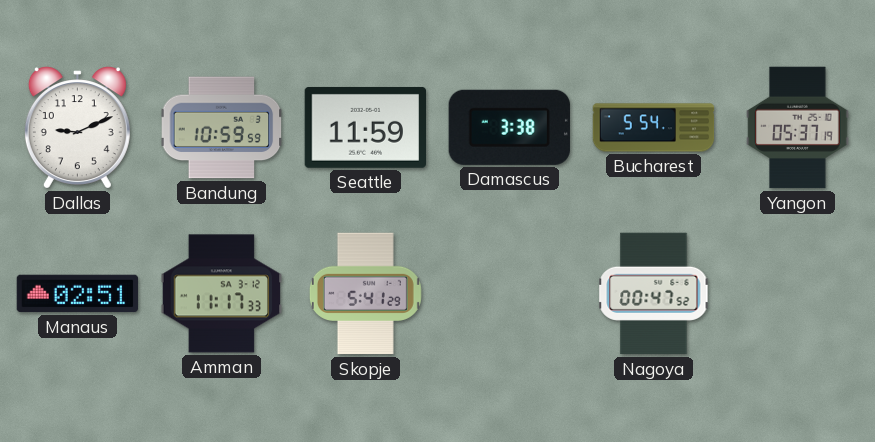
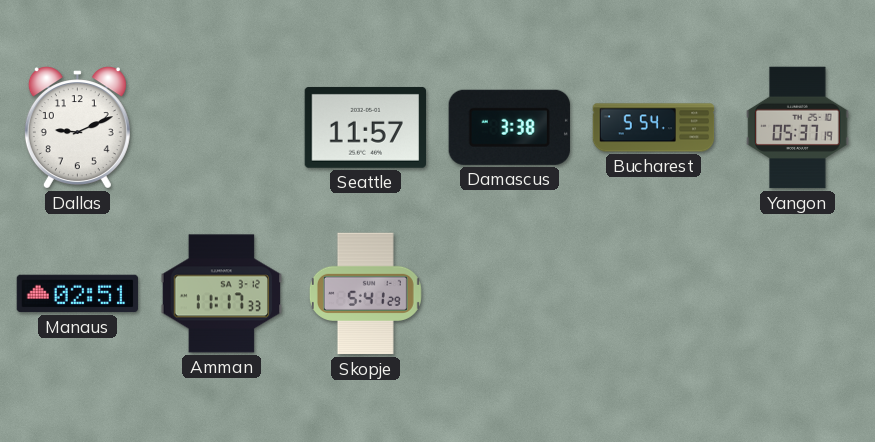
Bandung: 10:59 -> none
Seattle: 11:59 -> 11:57
Nagoya: 00:47 -> none
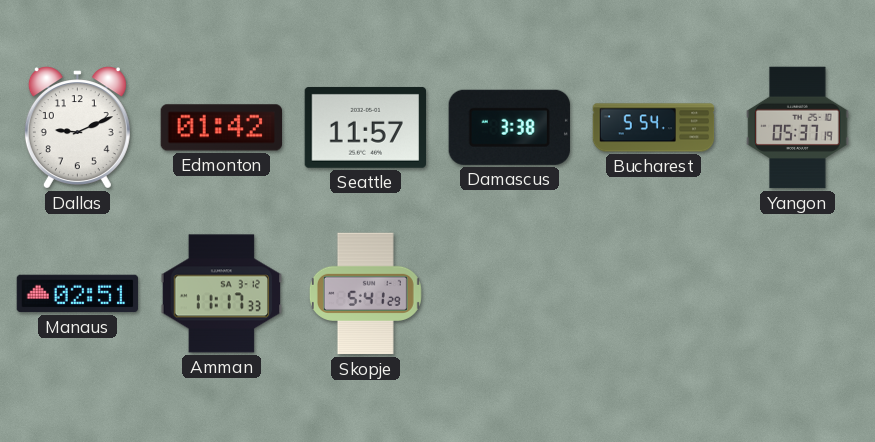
Edmonton: none -> 01:42
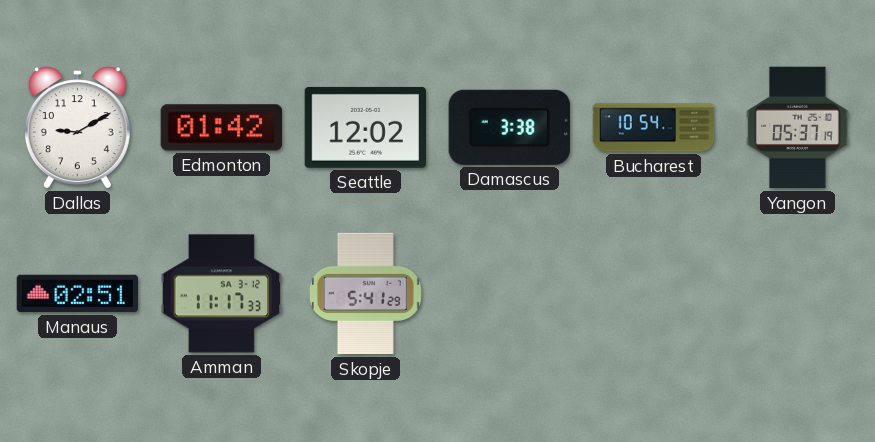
Dallas: 9:11 -> 9:10
Seattle: 11:57 -> 12:02
Bucharest: 5:54 -> 10:54
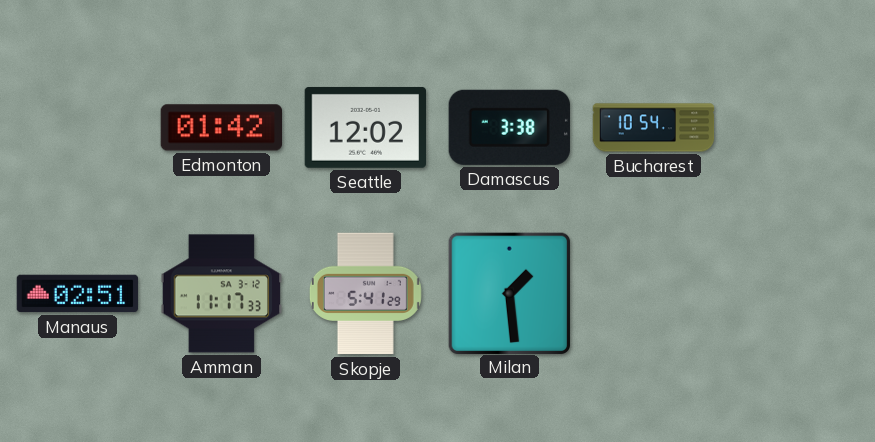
Dallas: 9:10 -> none
Yangon: 05:37 -> none
Milan: none -> 1:29
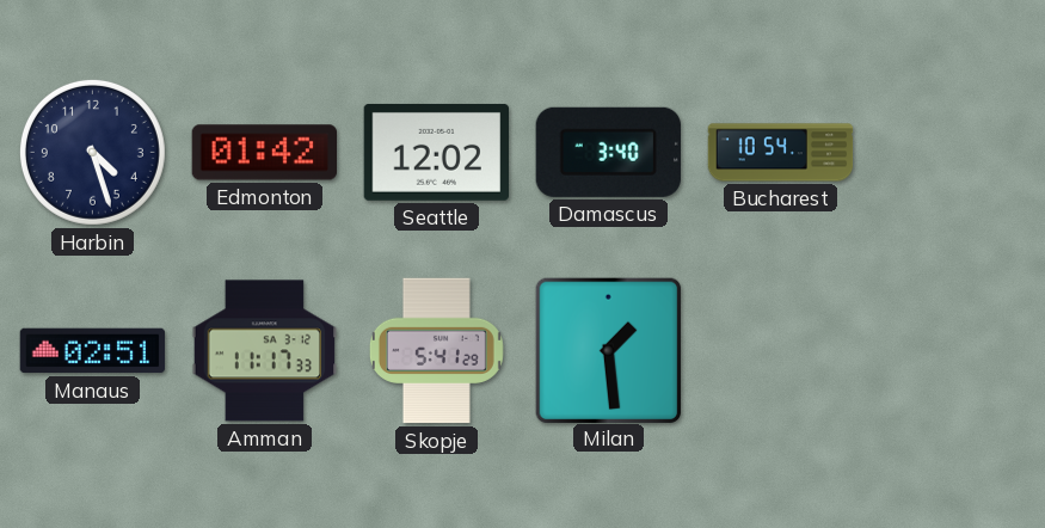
Harbin: none -> 4:27
Damascus: 3:38 -> 3:40
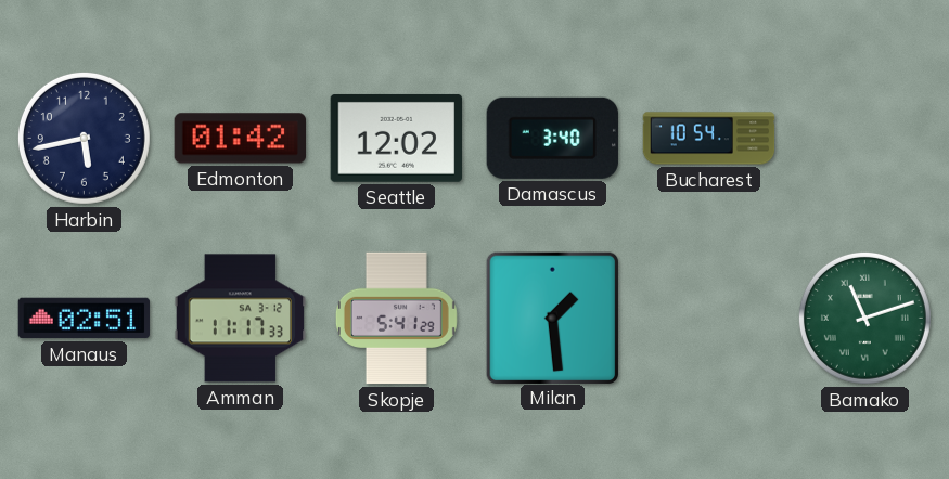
Harbin: 4:27 -> 5:43
Bamako: none -> 11:12
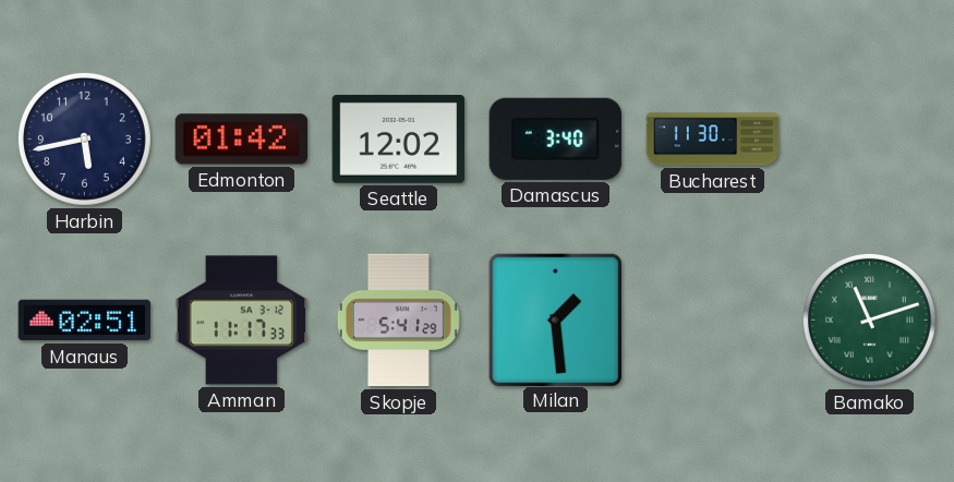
Bucharest: 10:54 -> 11:30
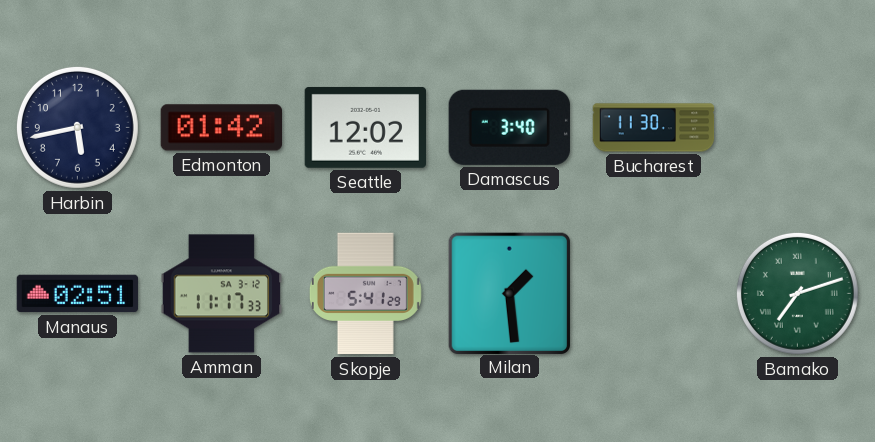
Bamako: 11:12 -> 7:12
